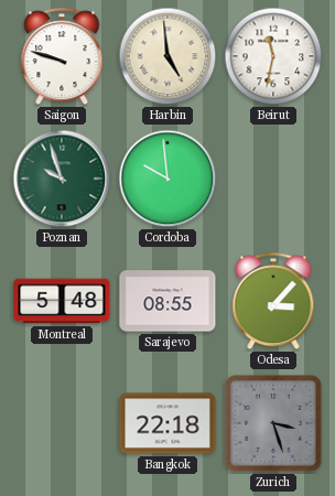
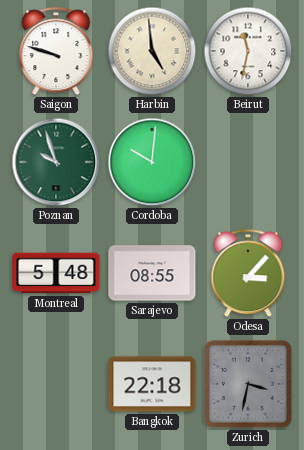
Cordoba: 9:59 -> 10:01
Zurich: 3:27 -> 3:32
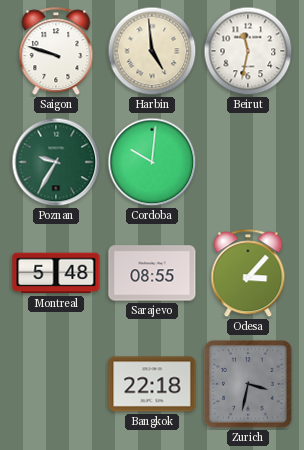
Poznan: 9:57 -> 9:35
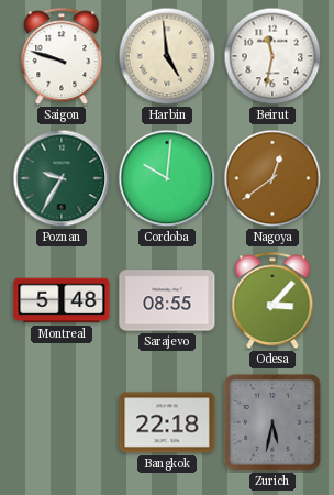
Nagoya: none -> 12:39
Zurich: 3:32 -> 5:32
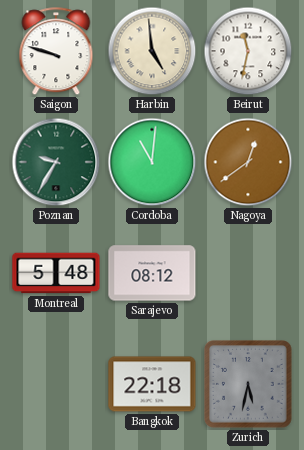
Cordoba: 10:01 -> 11:01
Sarajevo: 08:55 -> 08:12
Odesa: 3:07 -> none
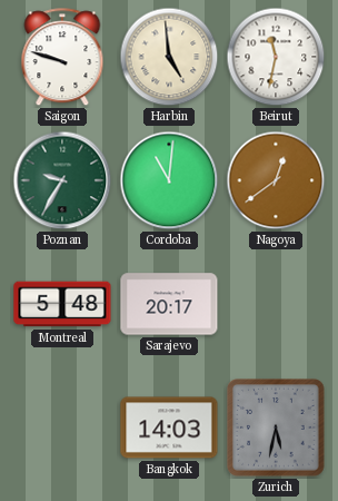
Sarajevo: 08:12 -> 20:17
Bangkok: 22:18 -> 14:03
